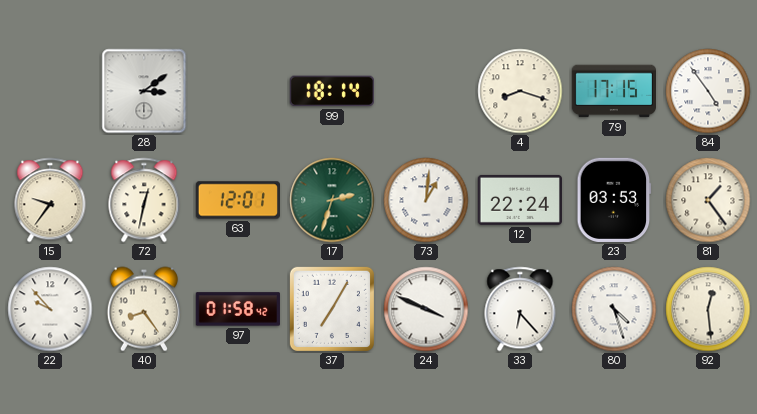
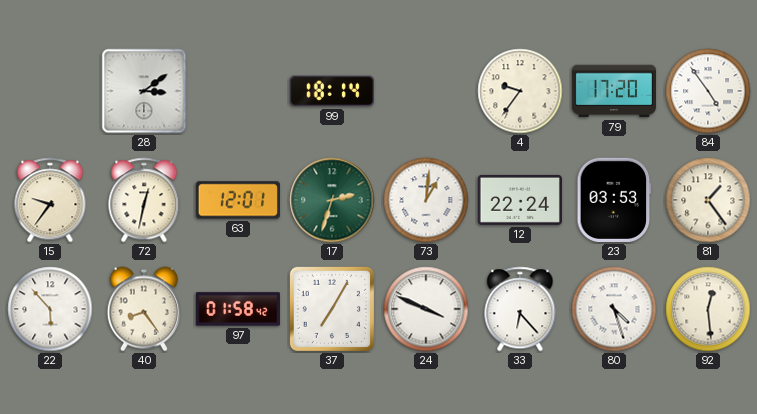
4: 8:18 -> 9:36
79: 17:15 -> 17:20
22: 9:53 -> 5:53
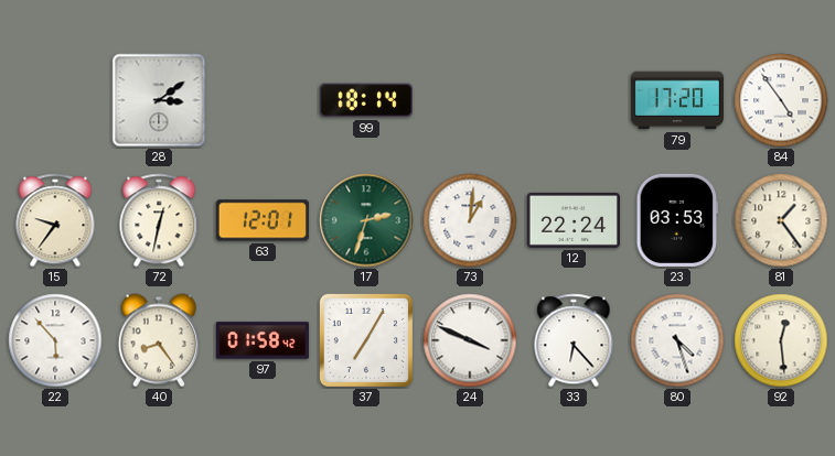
4: 9:36 -> none
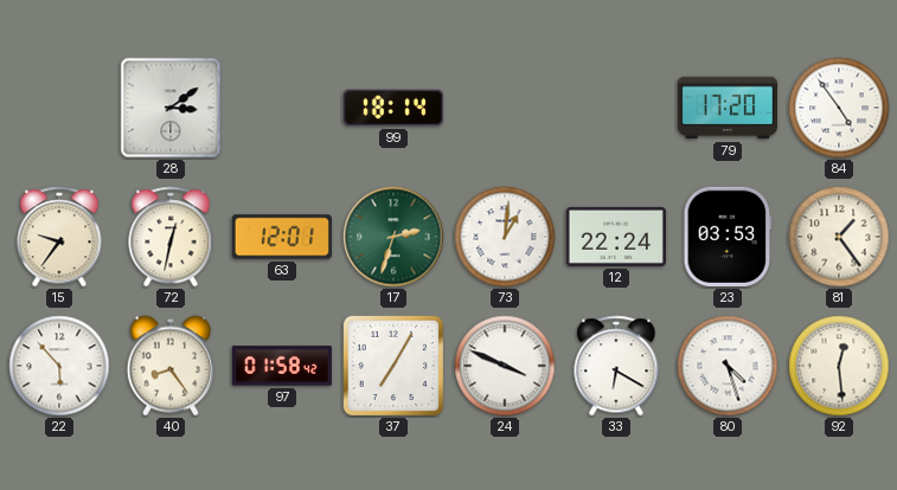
33: 6:23 -> 6:20
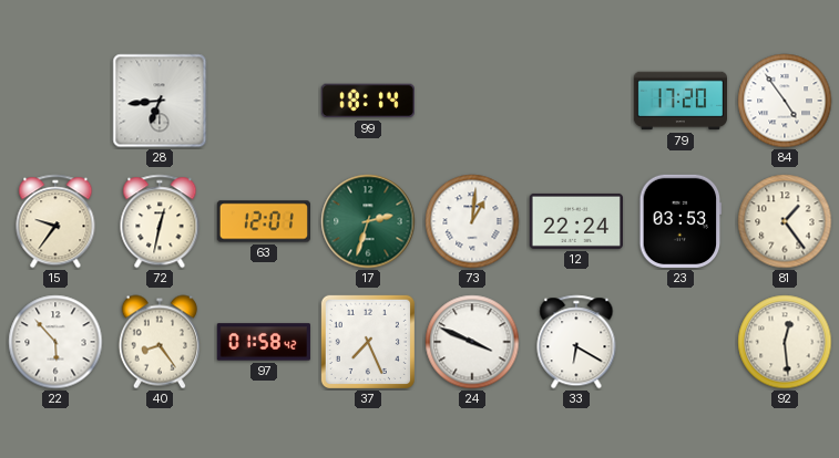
28: 3:09 -> 6:44
37: 7:05 -> 7:26
80: 4:27 -> none
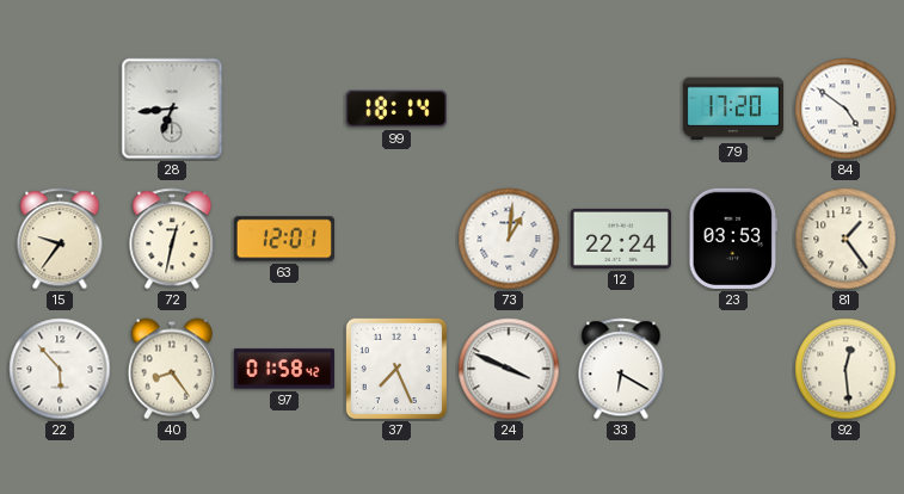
84: 4:54 -> 4:51
17: 2:33 -> none
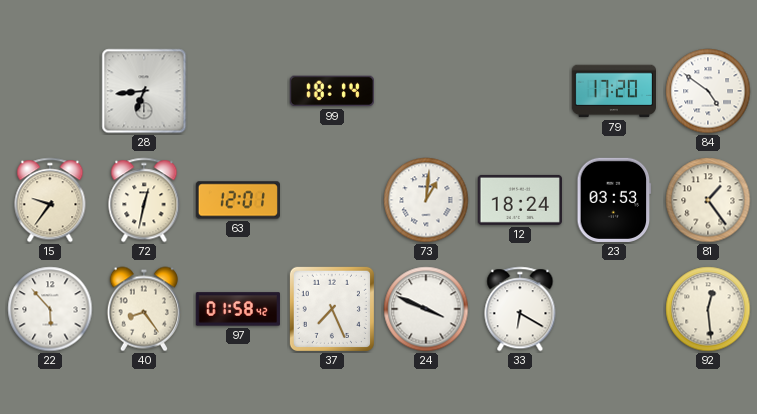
12: 22:24 -> 18:24
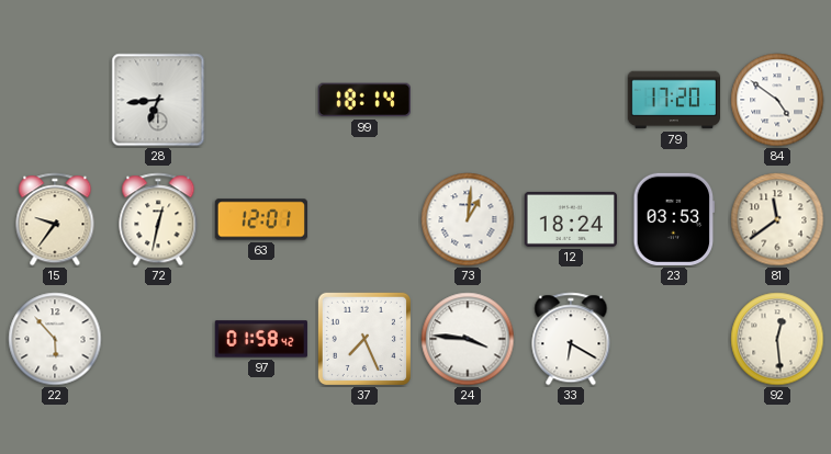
81: 1:24 -> 11:39
40: 8:24 -> none
24: 3:49 -> 3:46
